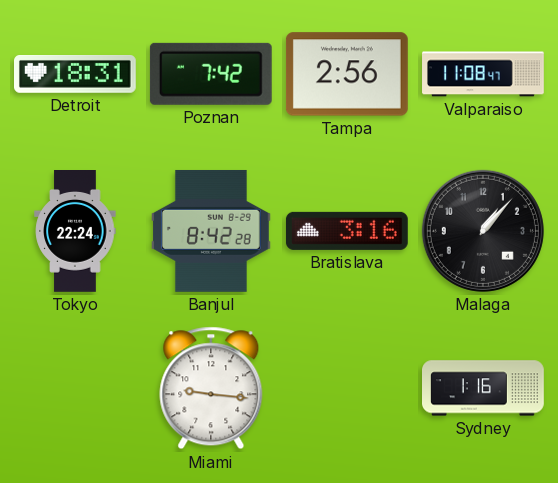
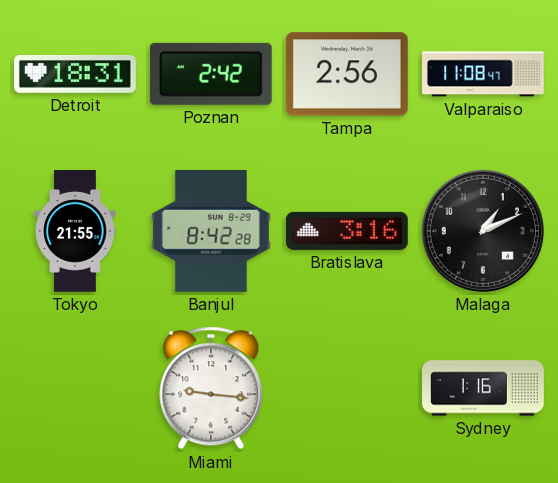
Poznan: 7:42 -> 2:42
Tokyo: 22:24 -> 21:55
Malaga: 1:07 -> 1:11
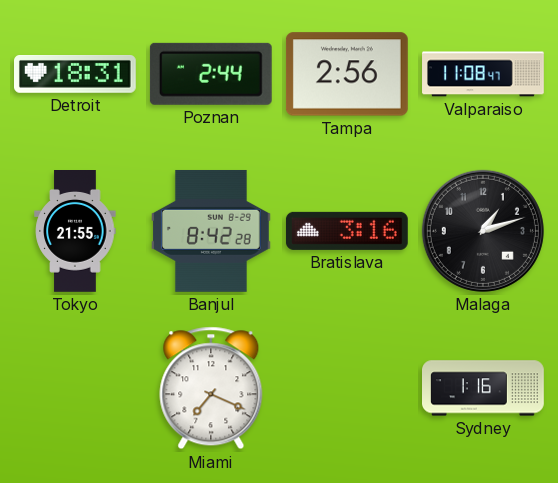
Poznan: 2:42 -> 2:44
Malaga: 1:11 -> 1:12
Miami: 9:16 -> 7:19
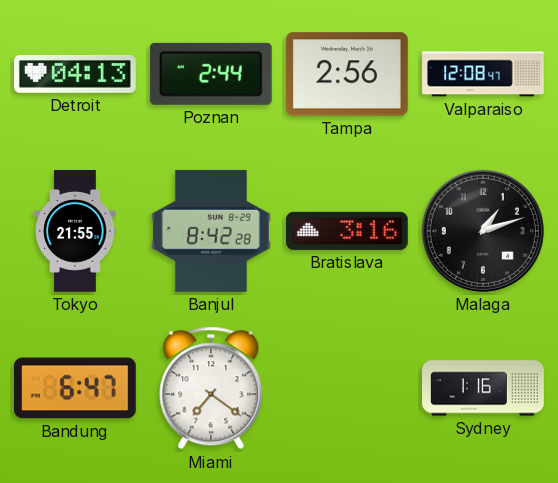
Detroit: 18:31 -> 04:13
Valparaiso: 11:08 -> 12:08
Bandung: none -> 6:47
Miami: 7:19 -> 7:21
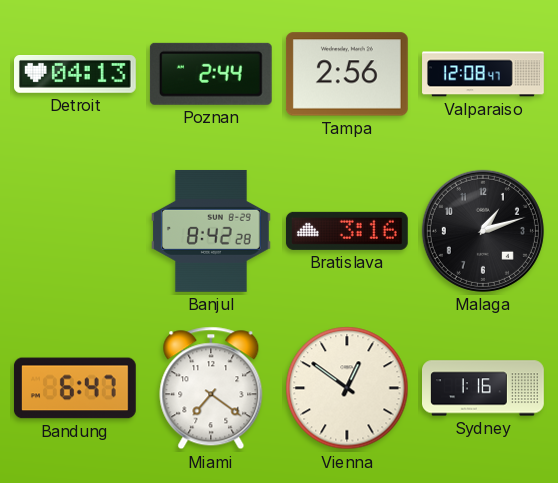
Tokyo: 21:55 -> none
Vienna: none -> 12:51
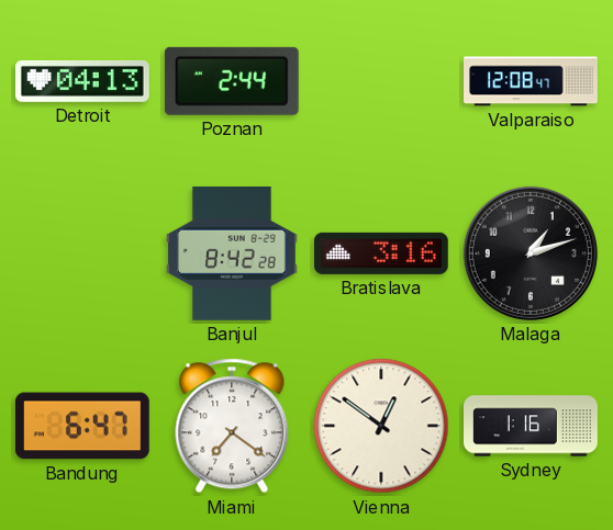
Tampa: 2:56 -> none
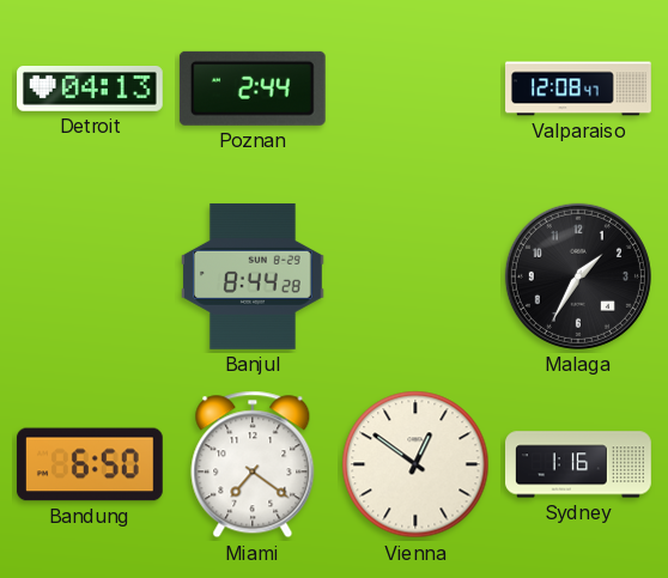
Banjul: 8:42 -> 8:44
Bratislava: 3:16 -> none
Malaga: 1:12 -> 1:35
Bandung: 6:47 -> 6:50
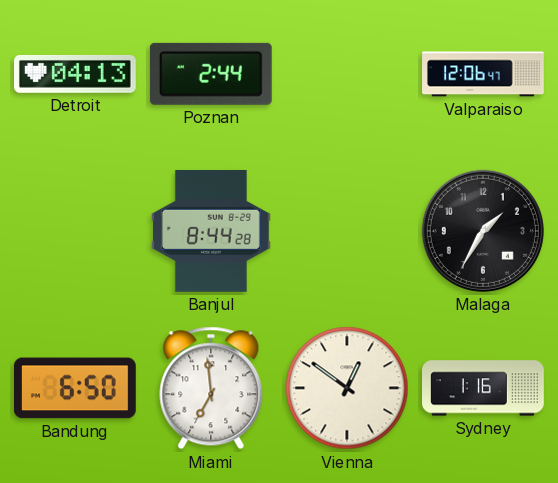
Valparaiso: 12:08 -> 12:06
Miami: 7:21 -> 6:59
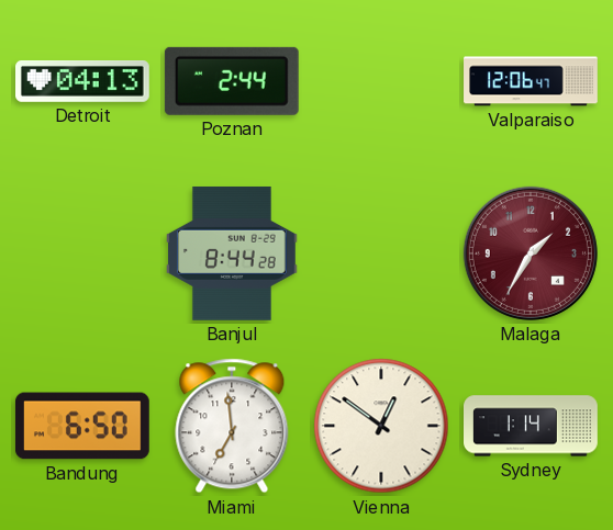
Malaga dial: black -> burgundy
Sydney: 1:16 -> 1:14
